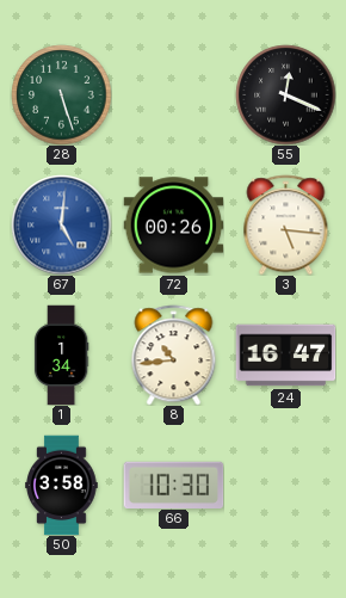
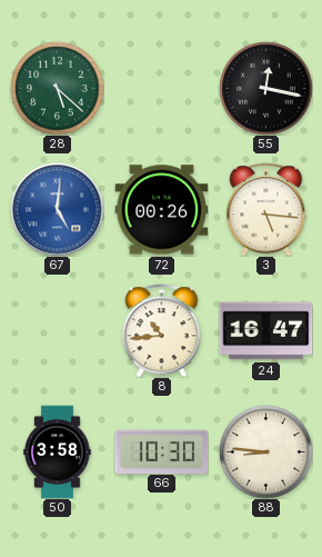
28: 5:27 -> 5:22
55: 12:19 -> 12:17
1: 1:34 -> none
88: none -> 8:46
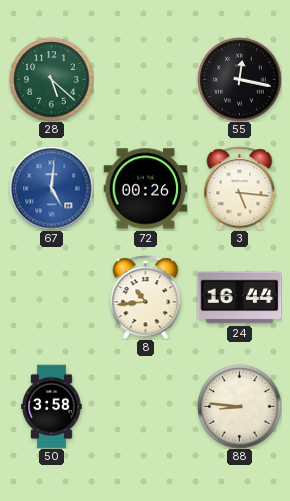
24: 16:47 -> 16:44
66: 10:30 -> none
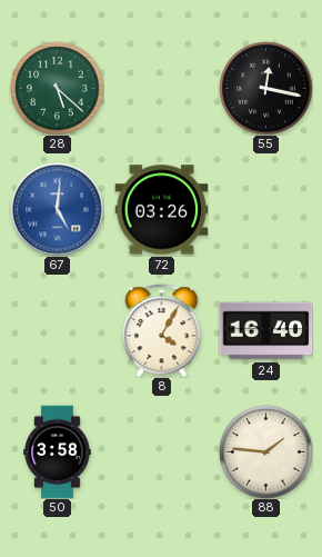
72: 00:26 -> 03:26
3: 5:16 -> none
8: 10:44 -> 4:05
24: 16:44 -> 16:40
88: 8:46 -> 1:46
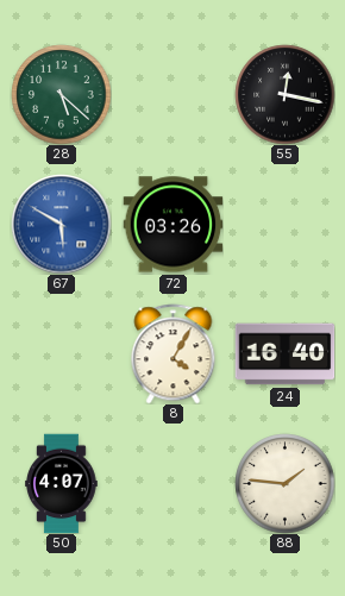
67: 5:01 -> 5:50
50: 3:58 -> 4:07
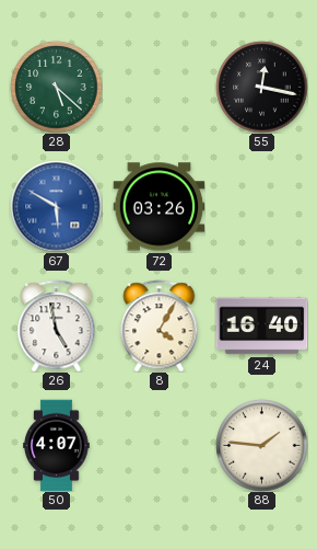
26: none -> 4:58
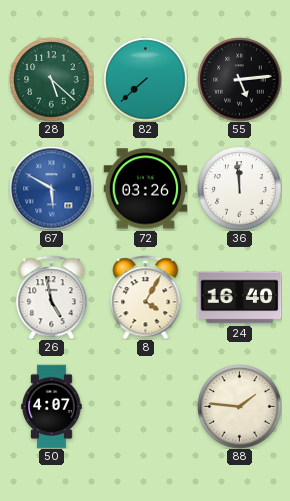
82: none -> 7:38
55: 12:17 -> 5:14
36: none -> 11:59
